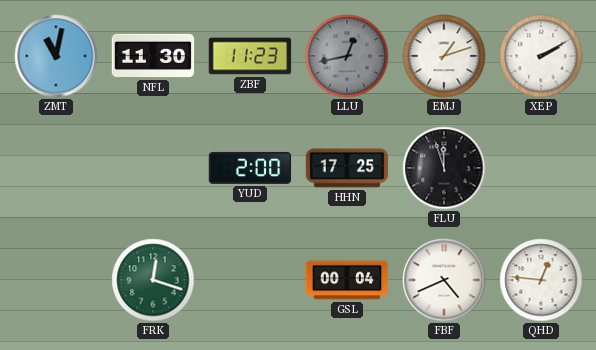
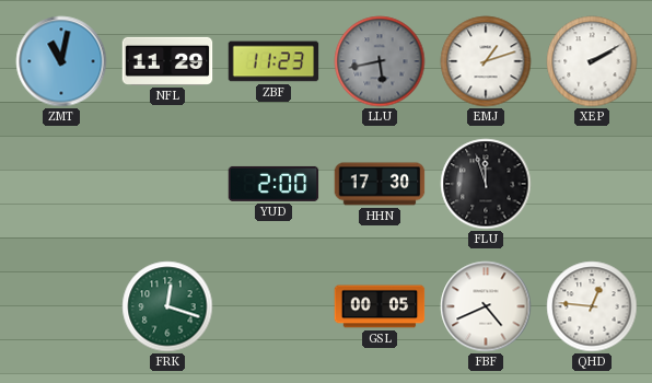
NFL: 11:30 -> 11:29
LLU: 12:43 -> 5:43
HHN: 17:25 -> 17:30
GSL: 00:04 -> 00:05
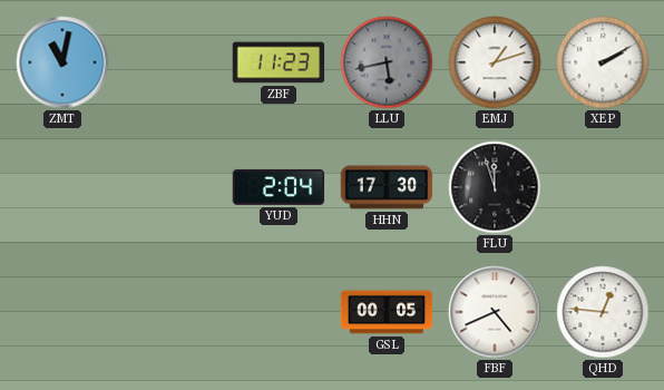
NFL: 11:29 -> none
YUD: 2:00 -> 2:04
FRK: 12:18 -> none
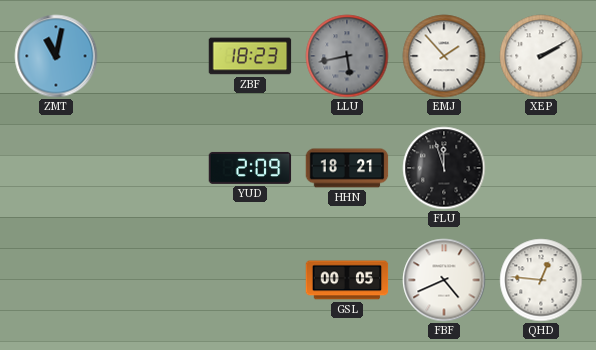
ZBF: 11:23 -> 18:23
EMJ: 1:12 -> 1:53
YUD: 2:04 -> 2:09
HHN: 17:30 -> 18:21
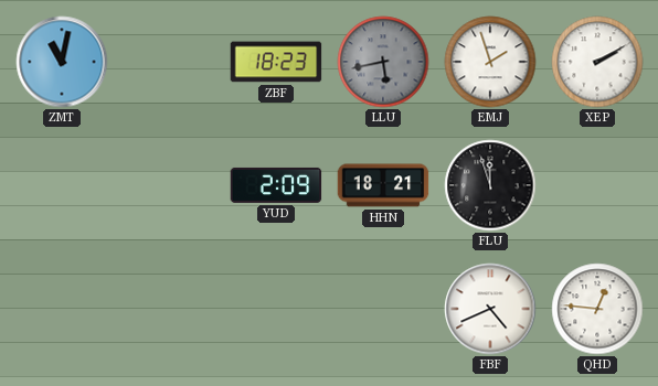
EMJ: 1:53 -> 1:57
GSL: 00:05 -> none
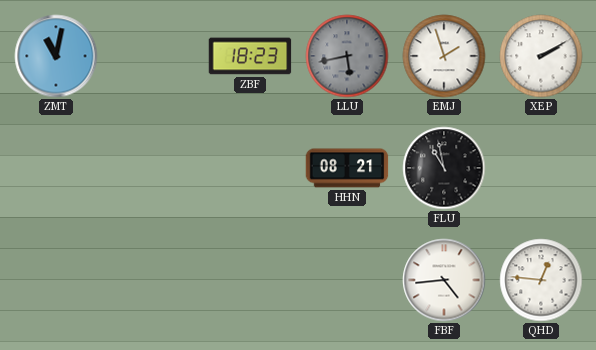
YUD: 2:09 -> none
HHN: 18:21 -> 08:21
FLU: 11:57 -> 10:58
FBF: 4:41 -> 4:44
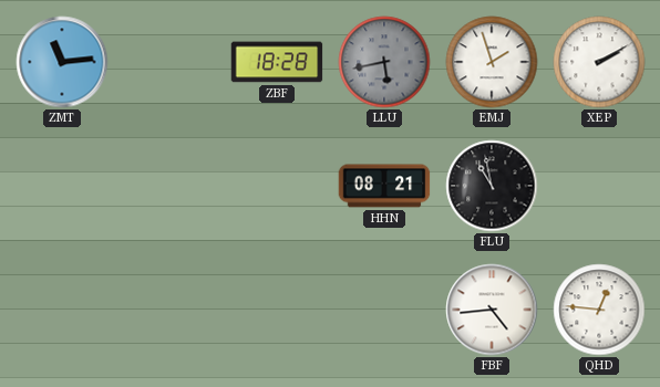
ZMT: 11:02 -> 11:14
ZBF: 18:23 -> 18:28
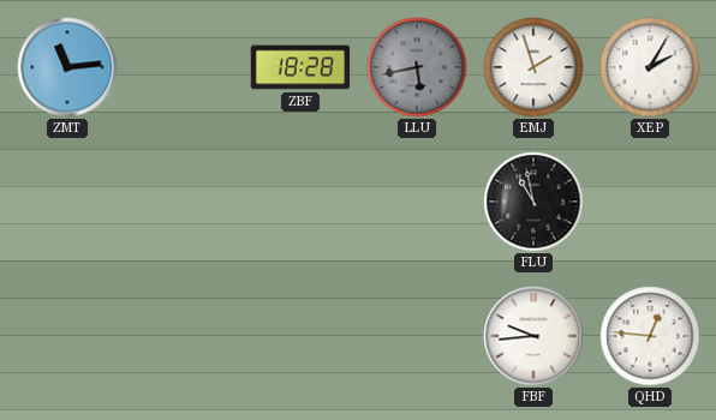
XEP: 2:10 -> 2:05
HHN: 08:21 -> none
FBF: 4:44 -> 9:44
